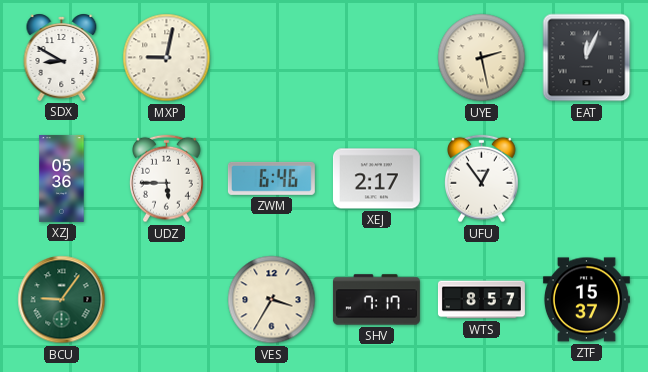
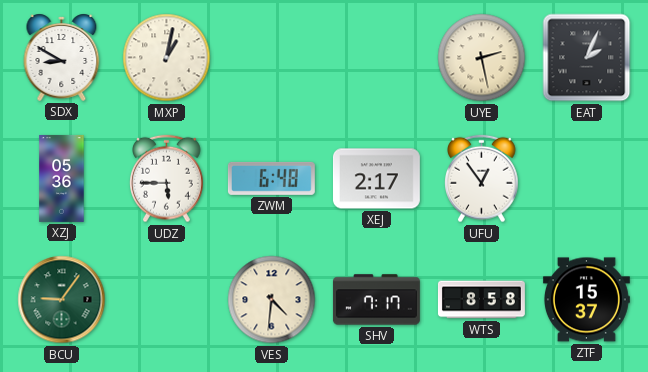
MXP: 9:02 -> 1:02
EAT: 12:04 -> 2:04
ZWM: 6:46 -> 6:48
VES: 3:35 -> 4:31
WTS: 8:57 -> 8:58
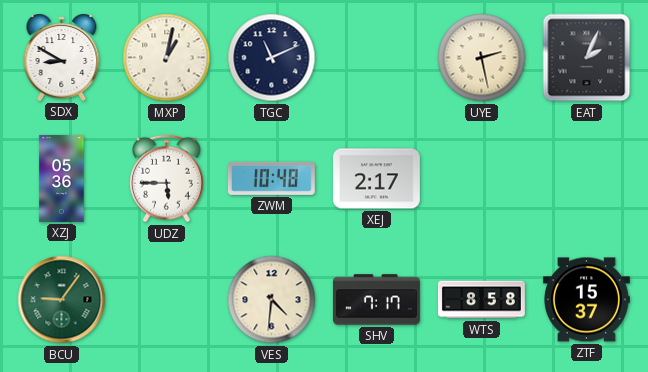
TGC: none -> 11:11
ZWM: 6:48 -> 10:48
UFU: 12:54 -> none
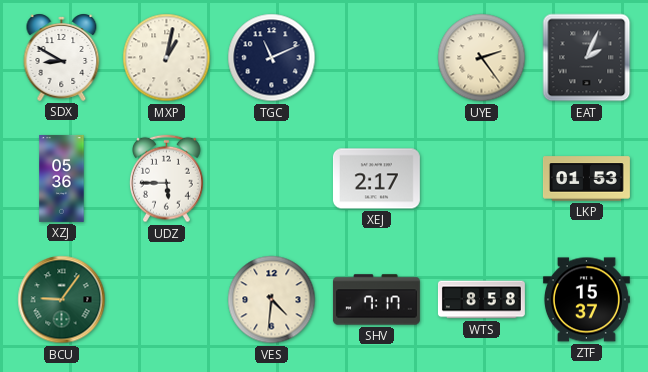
UYE: 2:28 -> 2:24
ZWM: 10:48 -> none
LKP: none -> 01:53
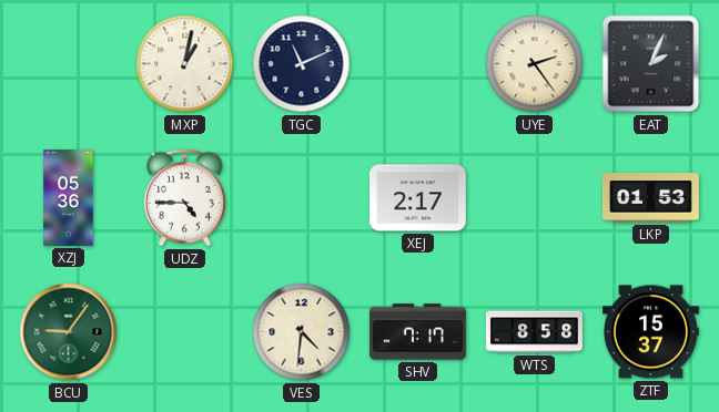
SDX: 8:50 -> none
UDZ: 5:45 -> 4:45
